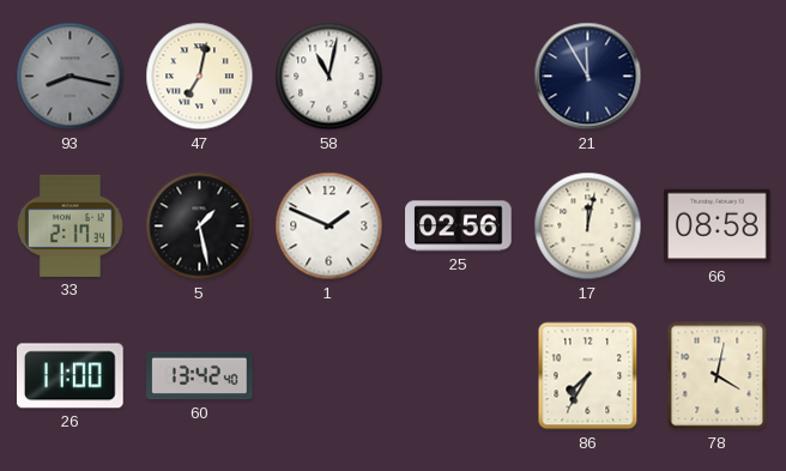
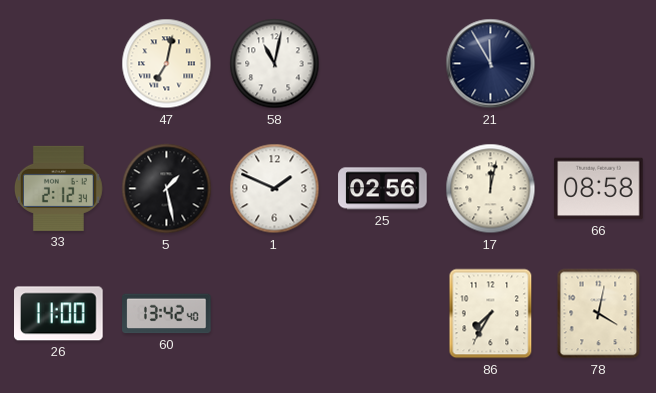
93: 8:17 -> none
33: 2:17 -> 2:12
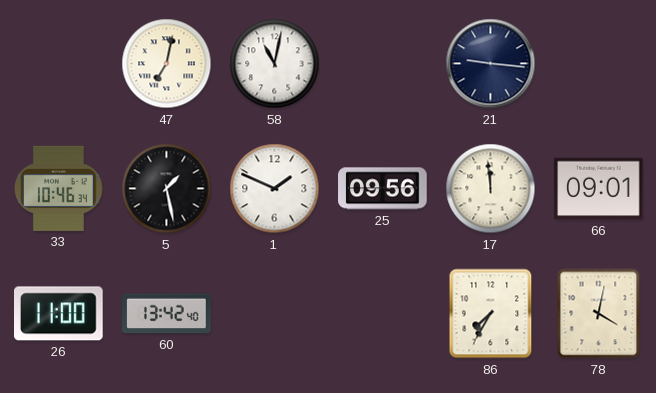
21: 11:55 -> 9:16
33: 2:12 -> 10:46
25: 02:56 -> 09:56
17: 12:02 -> 11:59
66: 08:58 -> 09:01
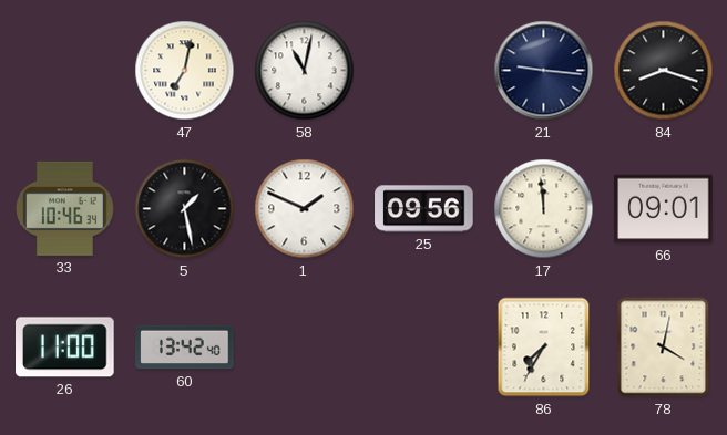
84: none -> 8:18
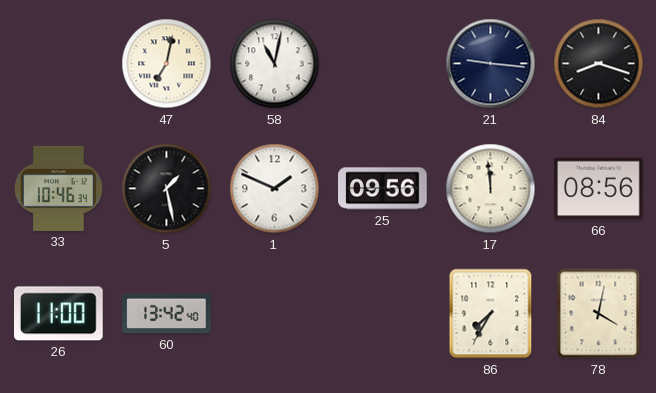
66: 09:01 -> 08:56
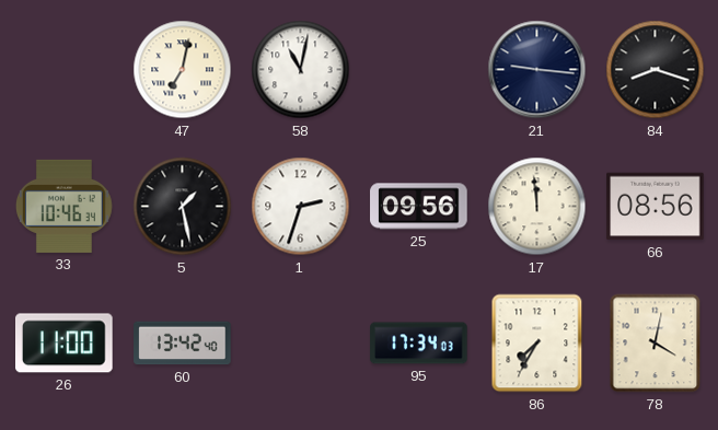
1: 1:49 -> 2:33
95: none -> 17:34
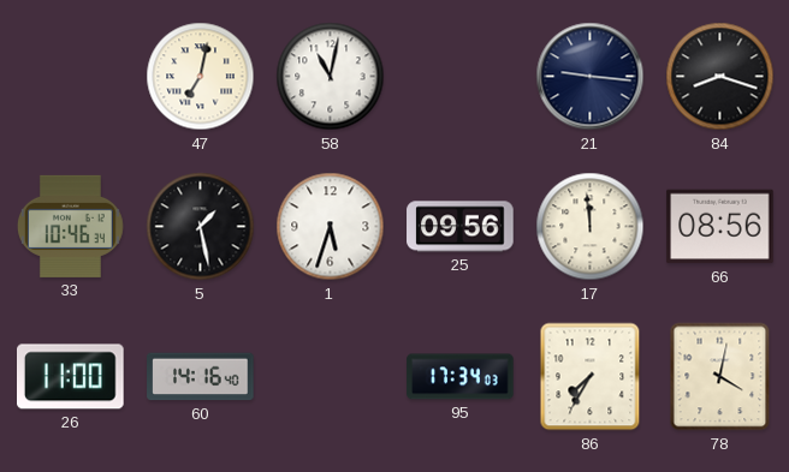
1: 2:33 -> 5:33
60: 13:42 -> 14:16
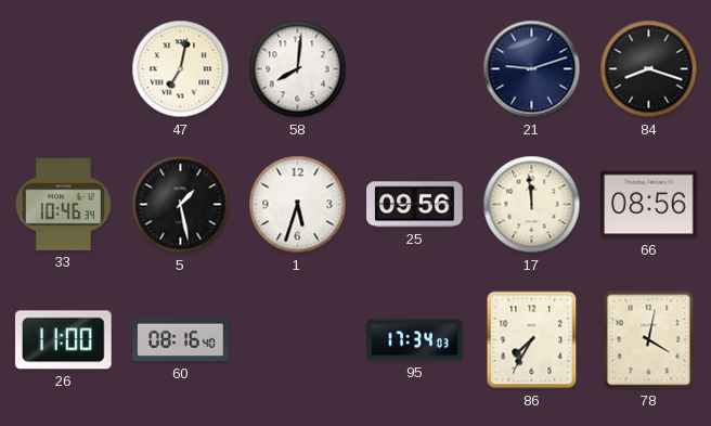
58: 11:02 -> 8:01
21: 9:16 -> 9:12
60: 14:16 -> 08:16
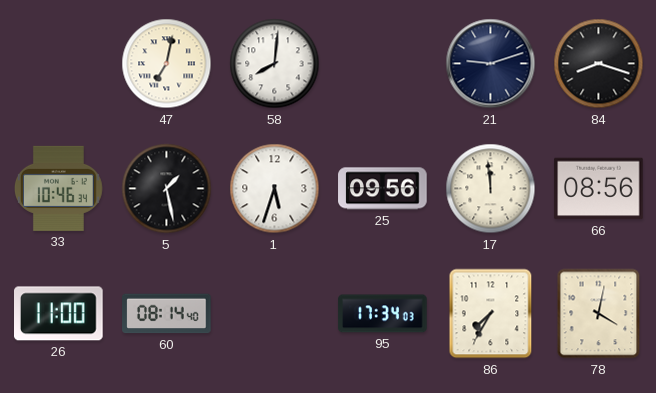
60: 08:16 -> 08:14
